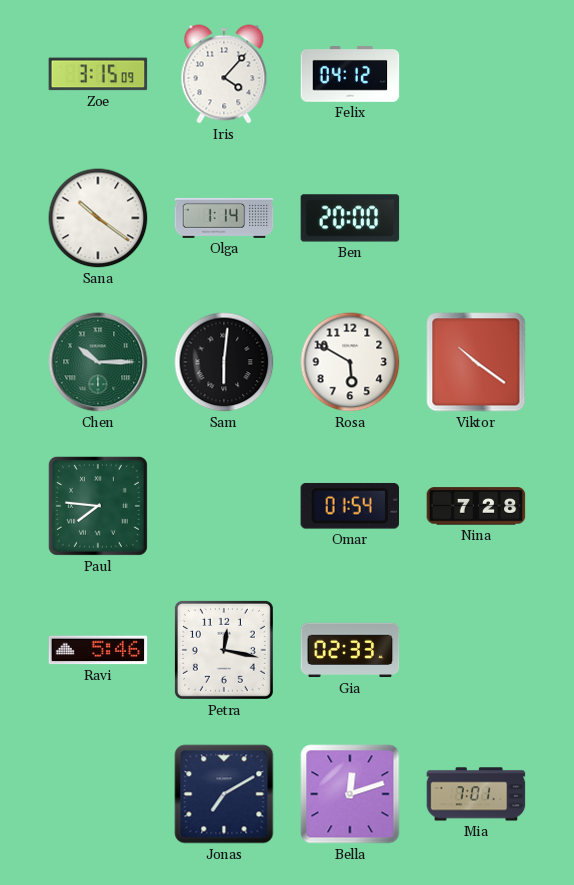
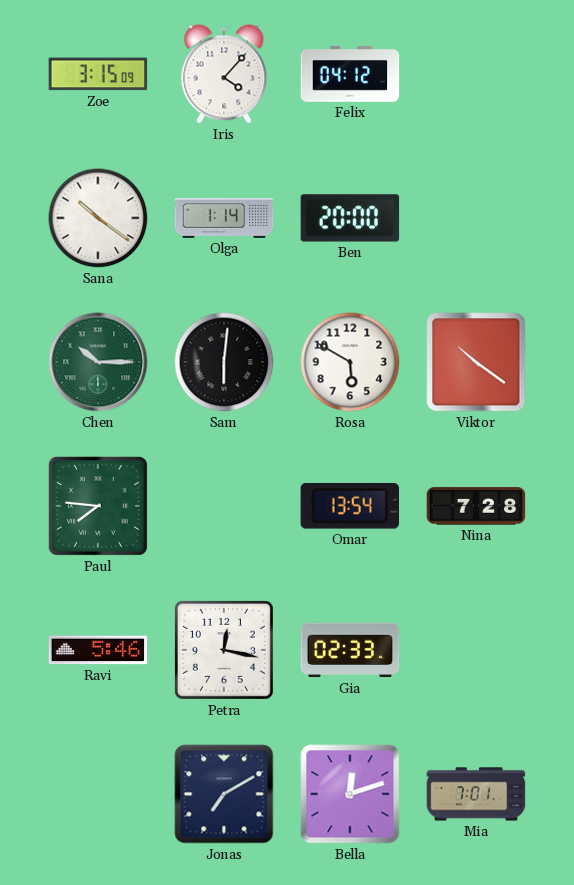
Omar: 01:54 -> 13:54
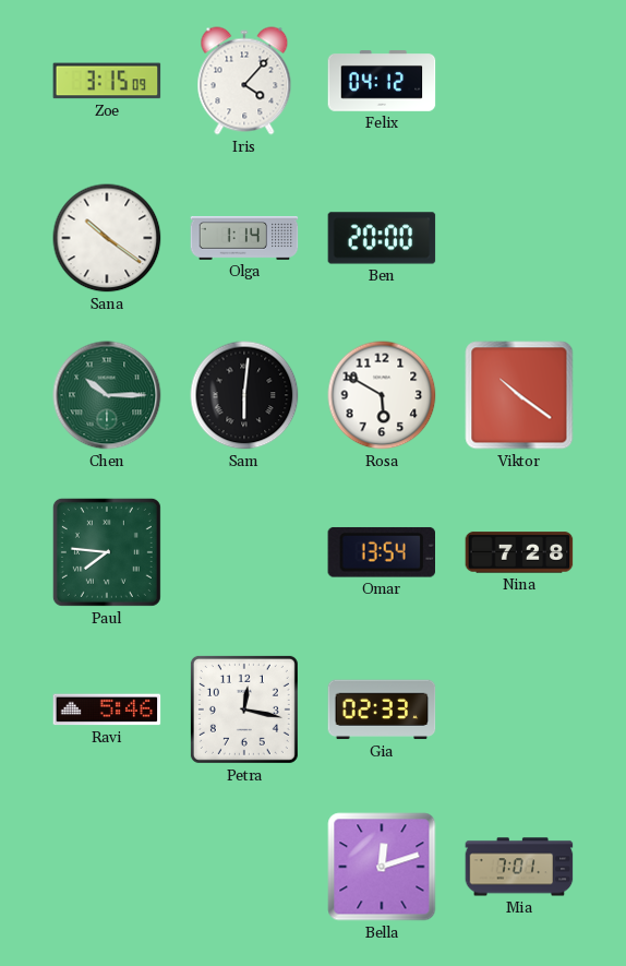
Jonas: 7:10 -> none
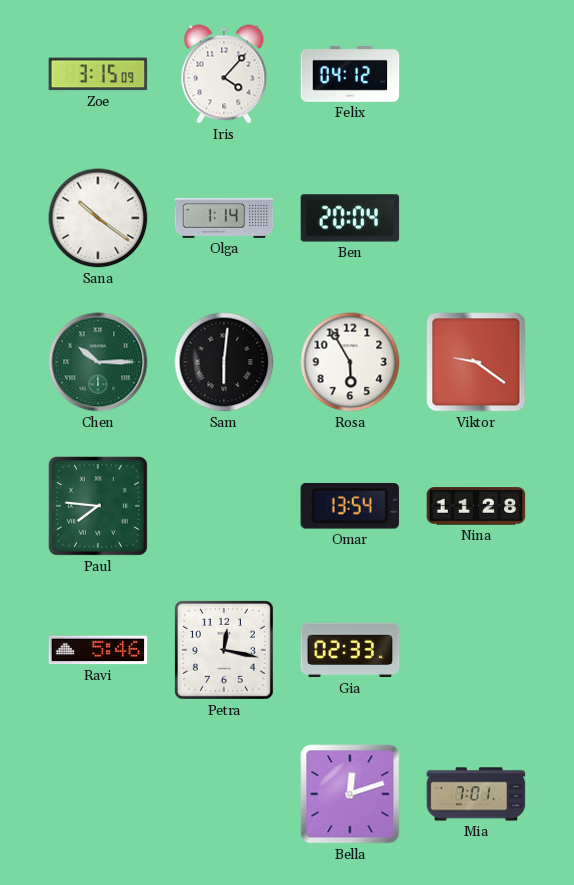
Ben: 20:00 -> 20:04
Rosa: 5:50 -> 5:55
Viktor: 10:21 -> 9:21
Nina: 7:28 -> 11:28
